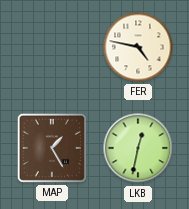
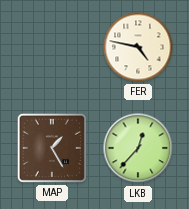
LKB: 12:32 -> 12:37
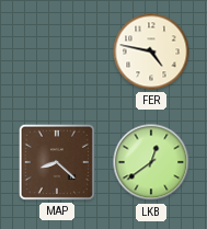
MAP: 1:25 -> 8:22
LKB: 12:37 -> 12:39
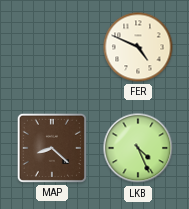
FER: 4:47 -> 4:49
LKB: 12:39 -> 4:26
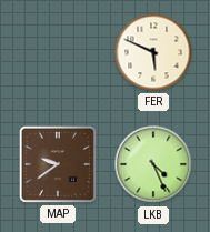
FER: 4:49 -> 5:49
MAP: 8:22 -> 9:39
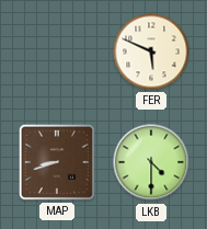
MAP: 9:39 -> 8:42
LKB: 4:26 -> 4:30
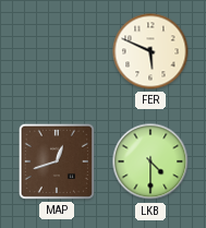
MAP: 8:42 -> 12:42
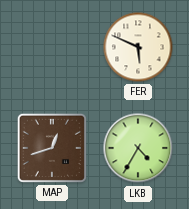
LKB: 4:30 -> 4:35
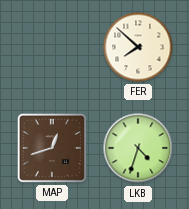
FER: 5:49 -> 7:52
LKB: 4:35 -> 4:33
